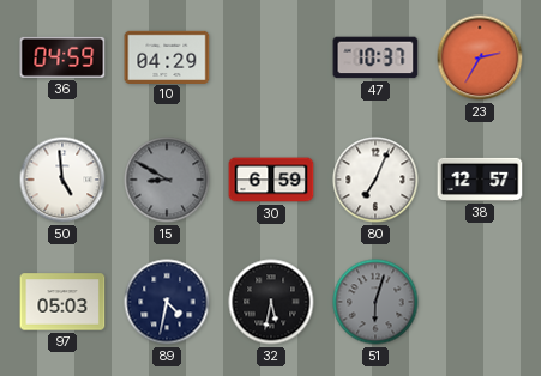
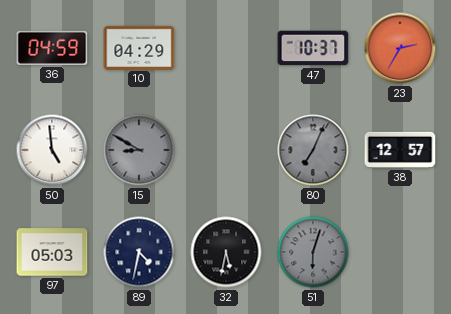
30: 6:59 -> none
80 dial: white -> grey
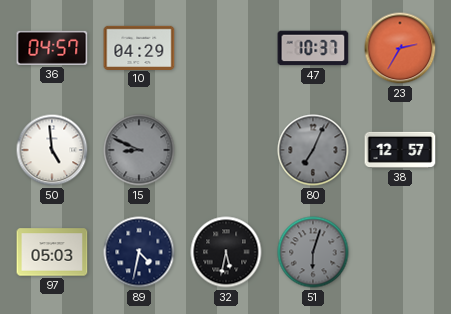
36: 04:59 -> 04:57
15: 8:50 -> 8:49
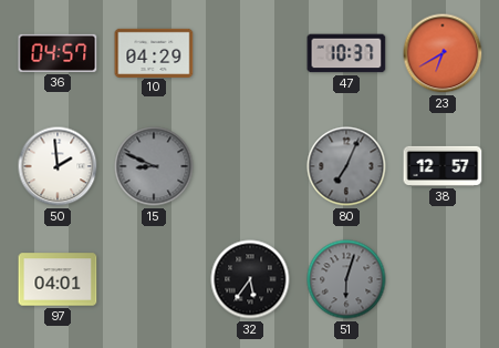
23: 2:35 -> 6:40
50: 4:59 -> 1:59
97: 05:03 -> 04:01
89: 4:32 -> none
32: 5:32 -> 5:36
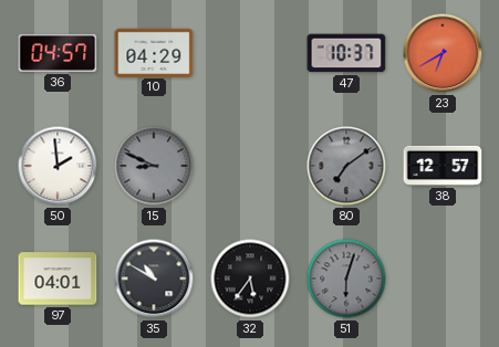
80: 7:04 -> 7:09
35: none -> 10:50
